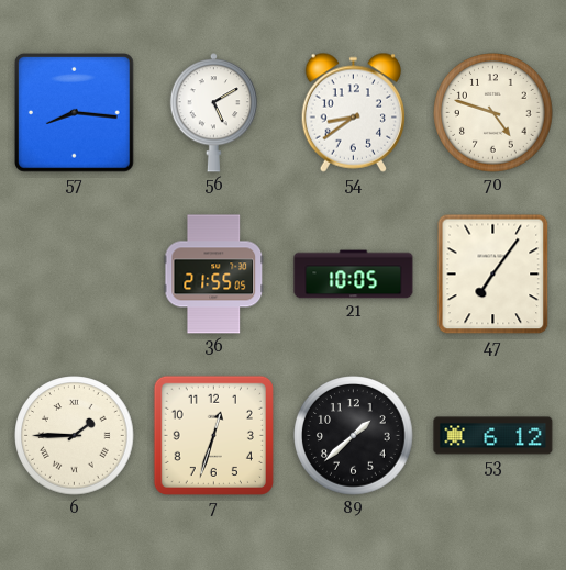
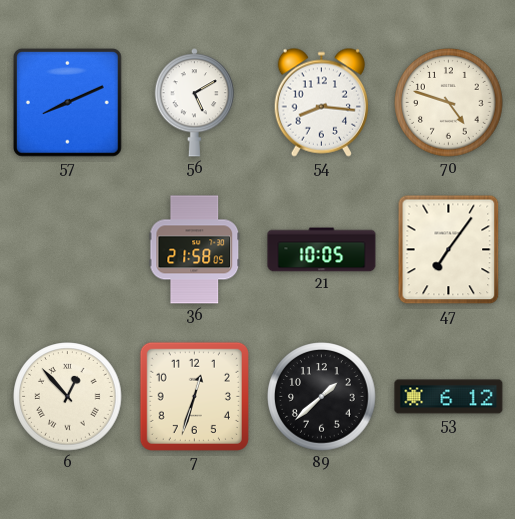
57: 8:16 -> 8:11
54: 8:39 -> 8:16
36: 21:55 -> 21:58
6: 1:45 -> 12:53
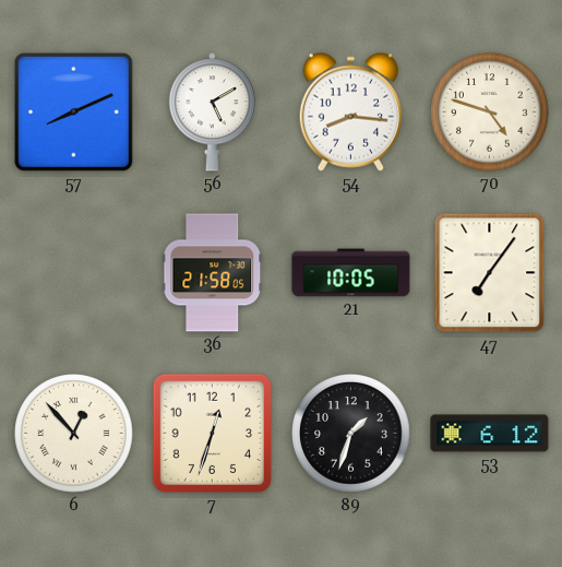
89: 1:38 -> 1:33
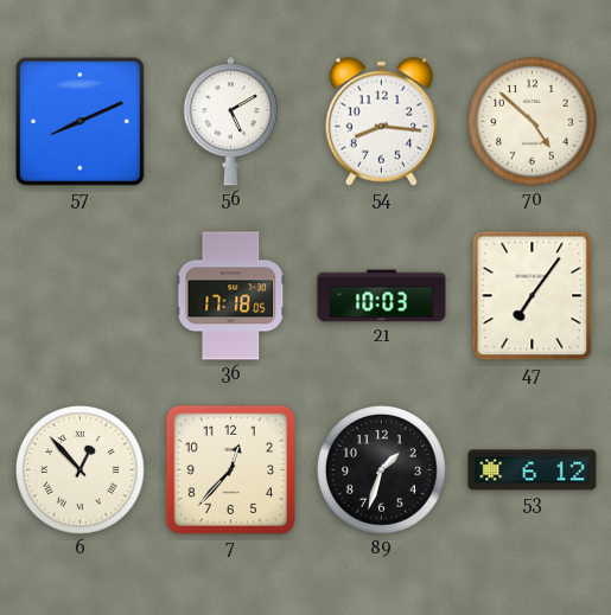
70: 4:48 -> 4:52
36: 21:58 -> 17:18
21: 10:05 -> 10:03
7: 12:33 -> 12:37
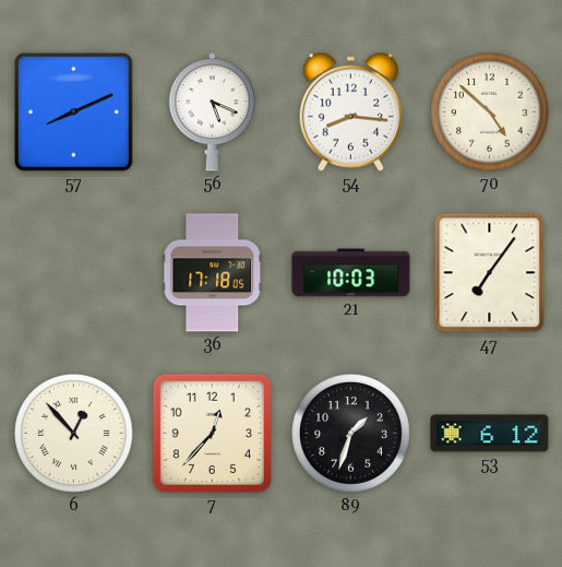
56: 5:10 -> 5:19
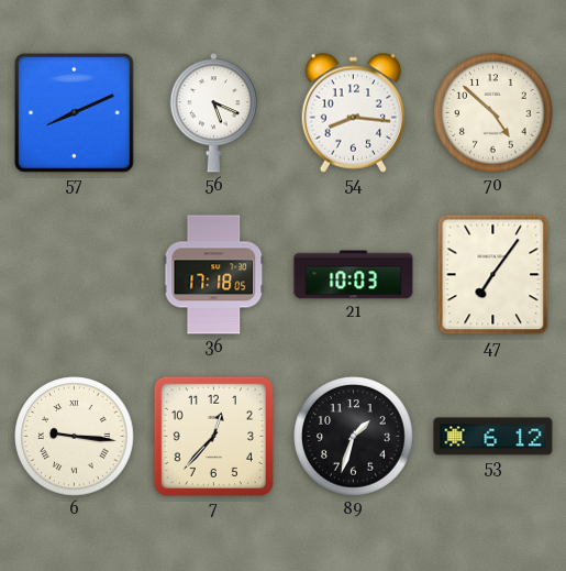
6: 12:53 -> 9:16
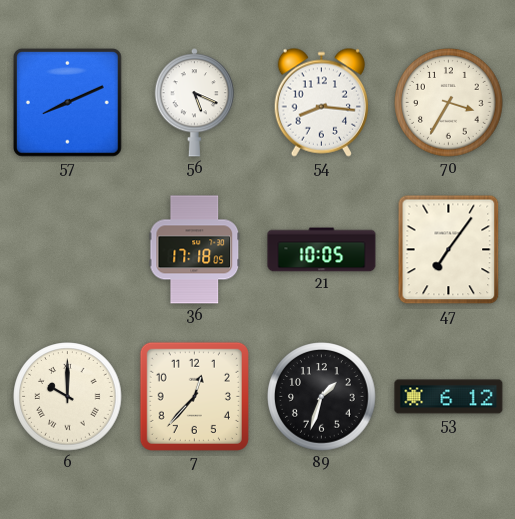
70: 4:52 -> 3:35
21: 10:03 -> 10:05
6: 9:16 -> 10:00
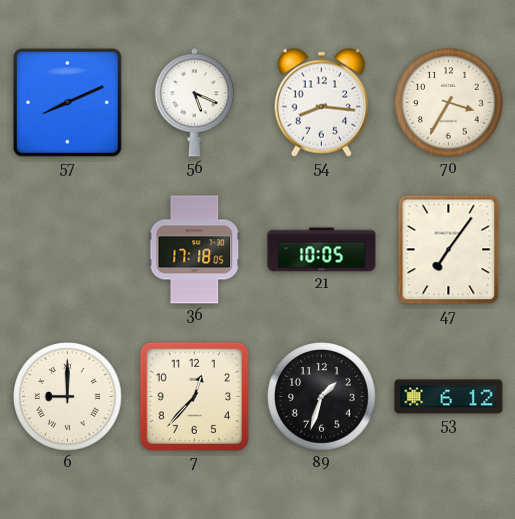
6: 10:00 -> 9:00
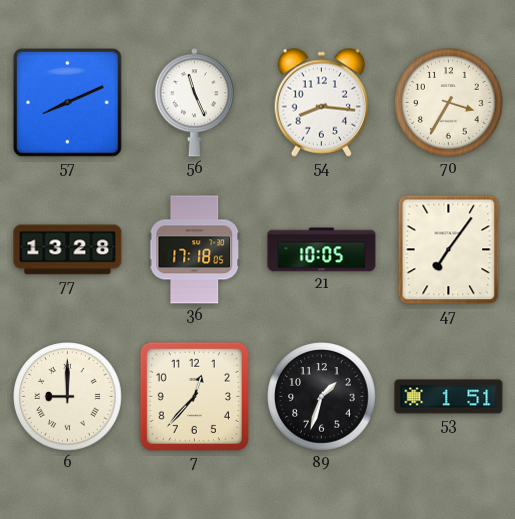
56: 5:19 -> 11:26
77: none -> 13:28
53: 6:12 -> 1:51
